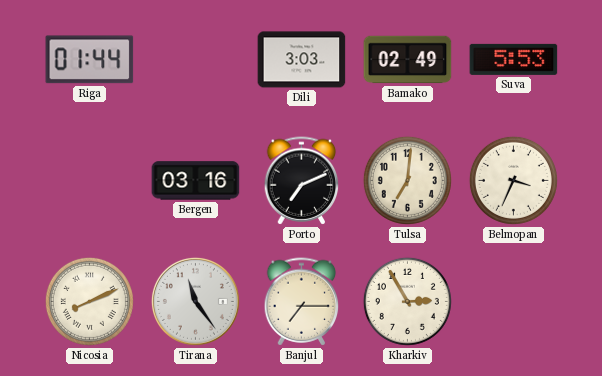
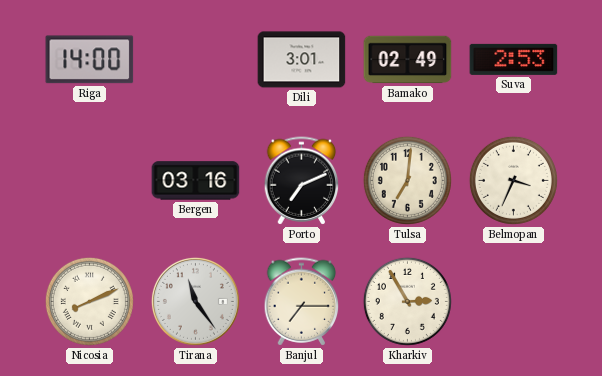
Riga: 01:44 -> 14:00
Dili: 3:03 -> 3:01
Suva: 5:53 -> 2:53
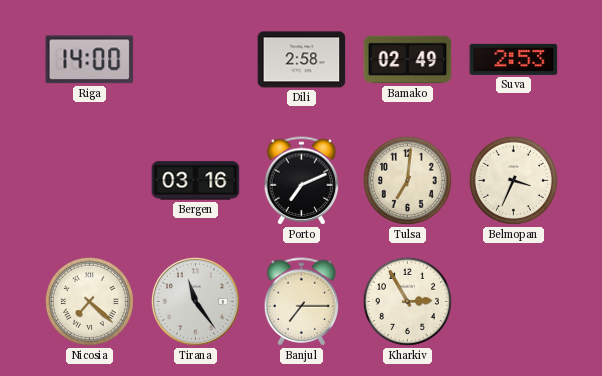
Dili: 3:01 -> 2:58
Nicosia: 8:11 -> 7:22
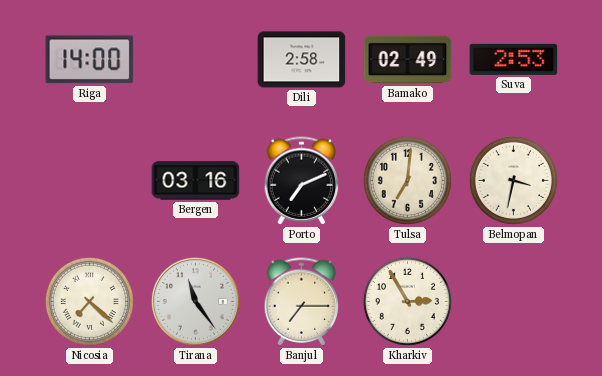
Belmopan: 3:34 -> 3:32
